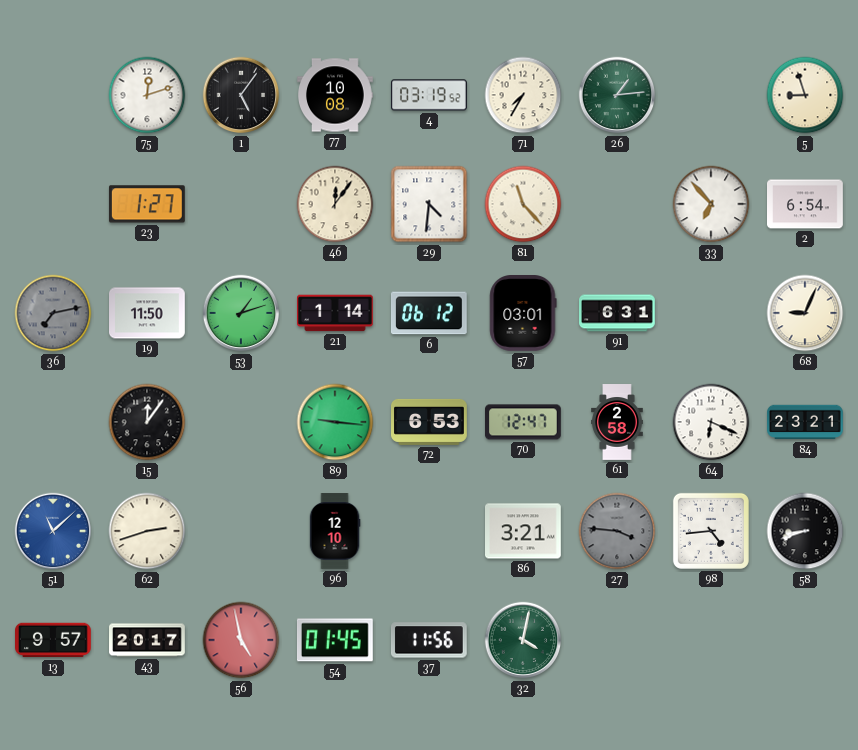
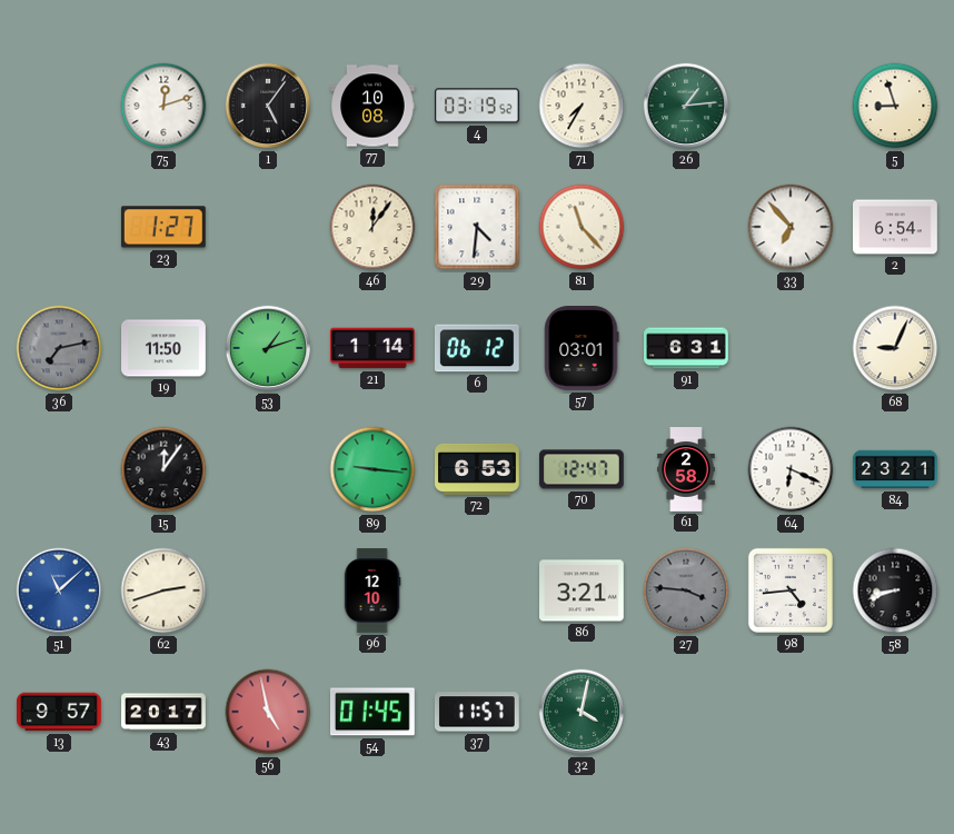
37: 11:56 -> 11:57
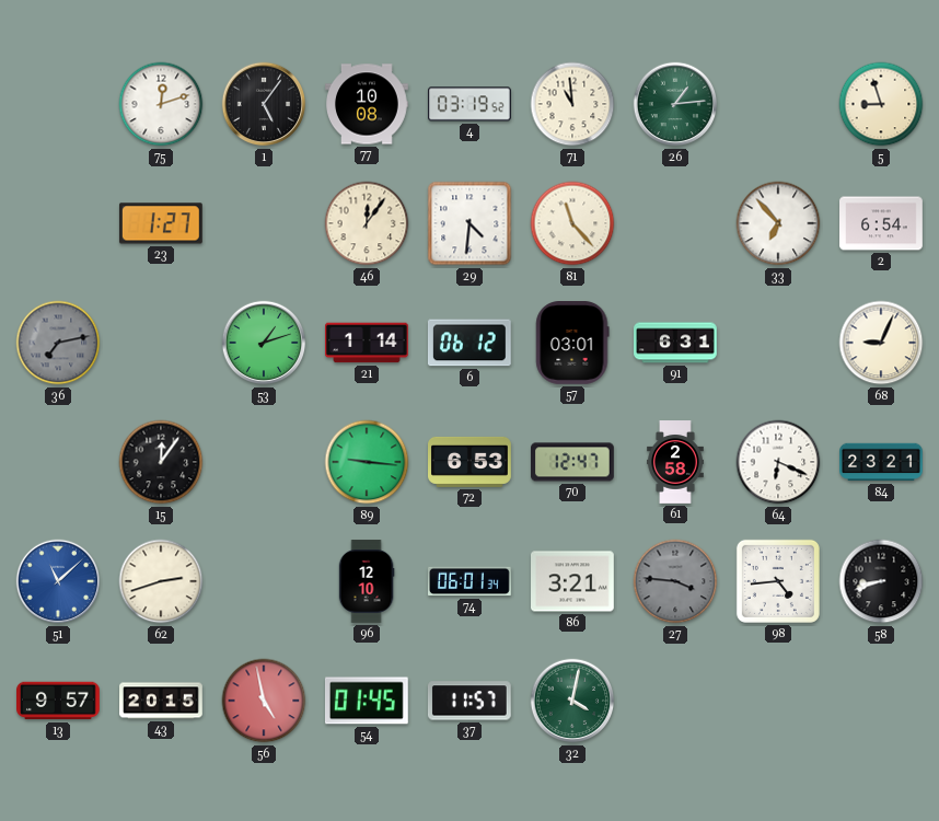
71: 7:35 -> 10:59
19: 11:50 -> none
74: none -> 06:01
43: 20:17 -> 20:15
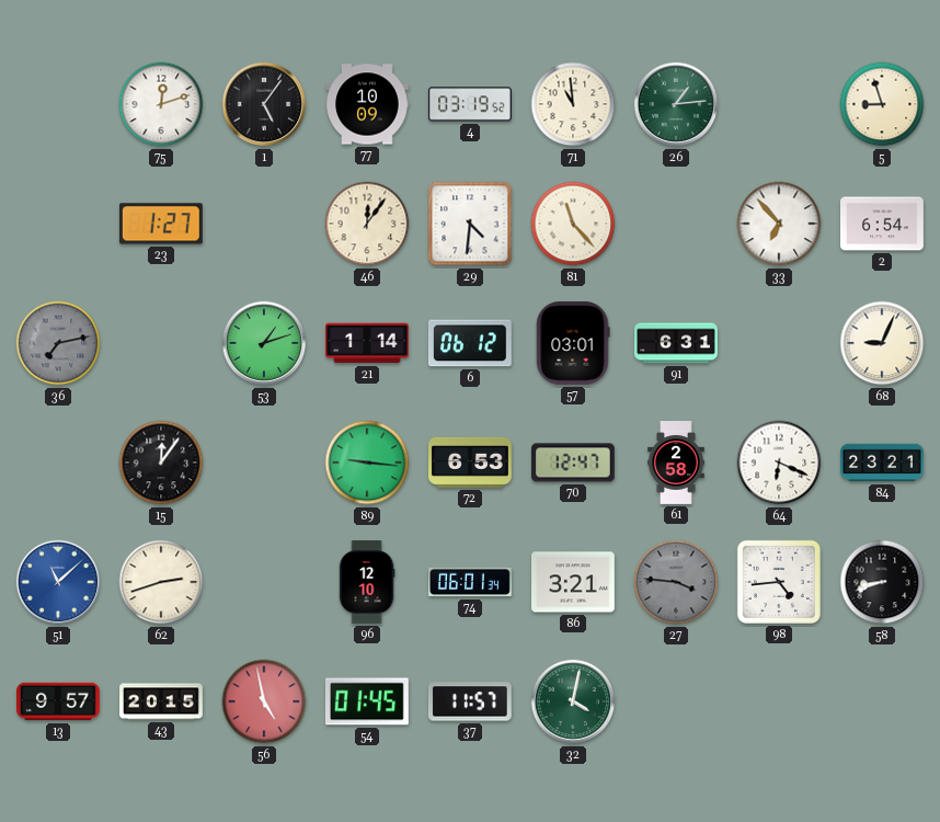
77: 10:08 -> 10:09
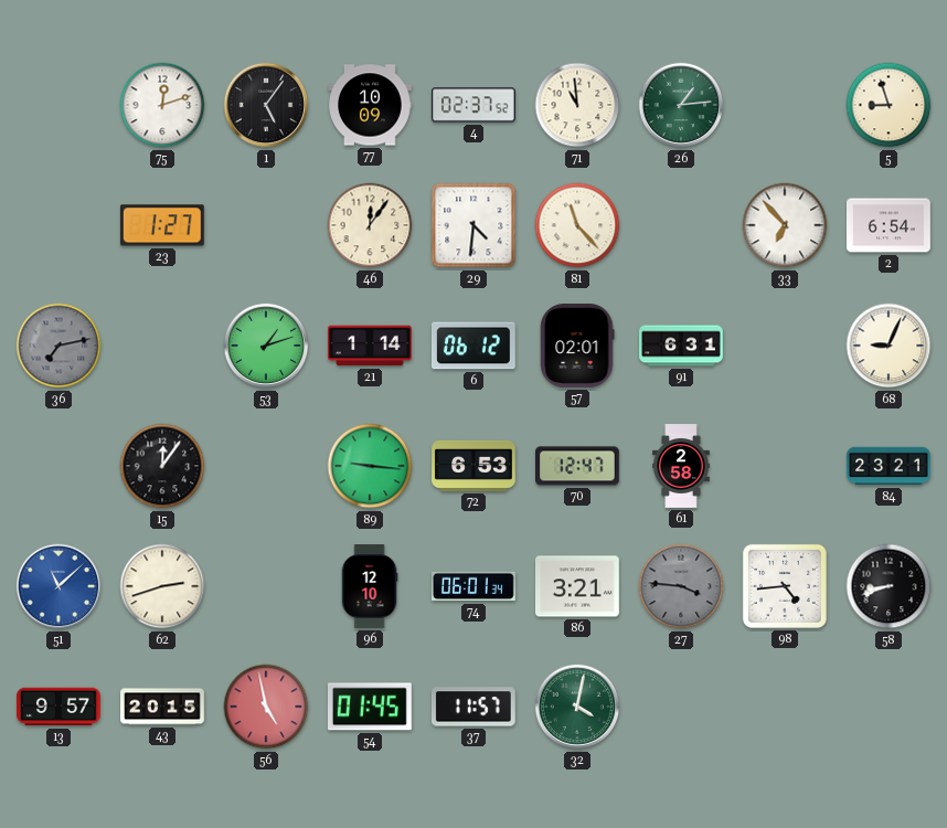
4: 03:19 -> 02:37
57: 03:01 -> 02:01
64: 6:19 -> none
